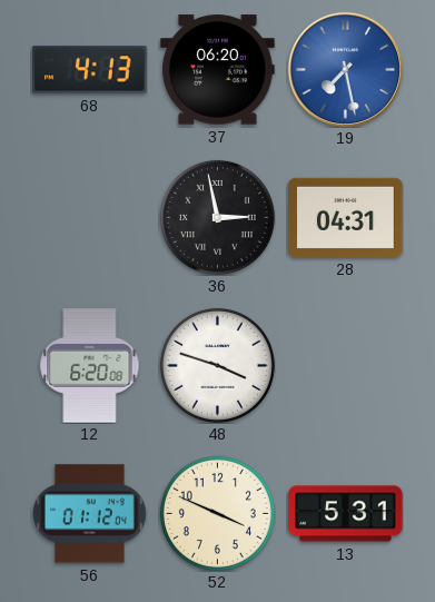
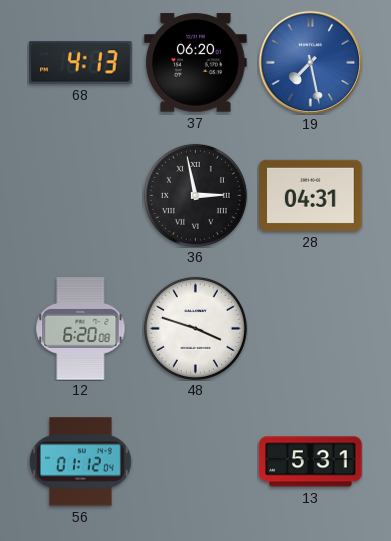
52: 3:49 -> none
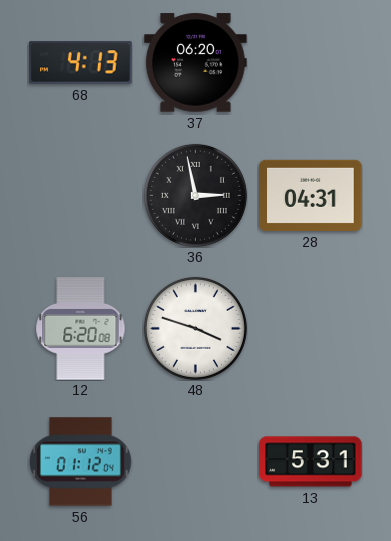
19: 7:28 -> none
